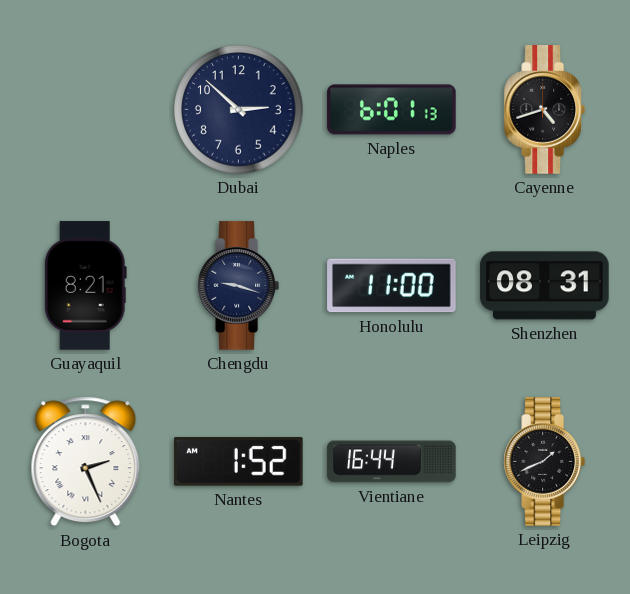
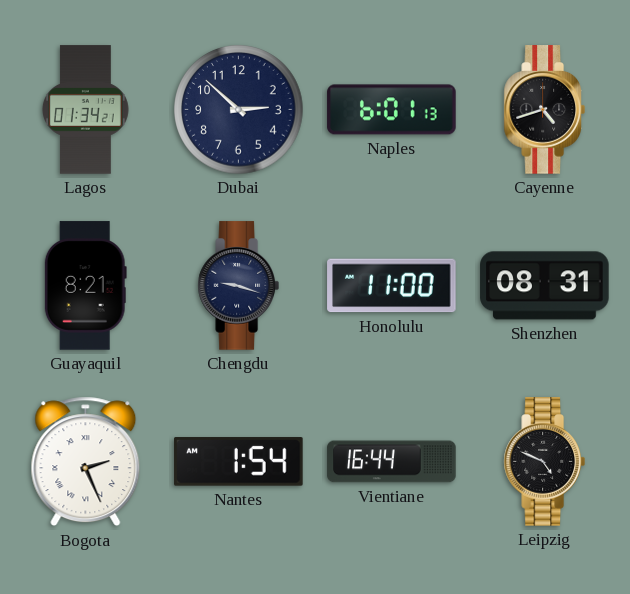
Lagos: none -> 01:34
Nantes: 1:52 -> 1:54
Leipzig: 1:41 -> 4:49
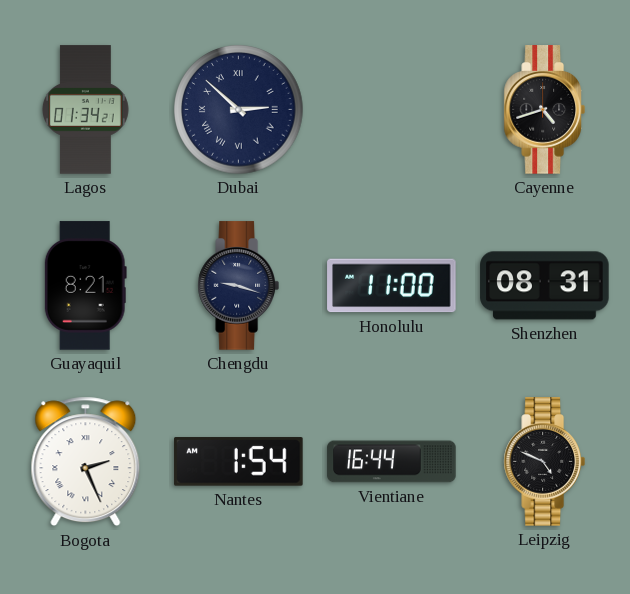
Dubai numerals: Arabic -> Roman
Naples: 6:01 -> none
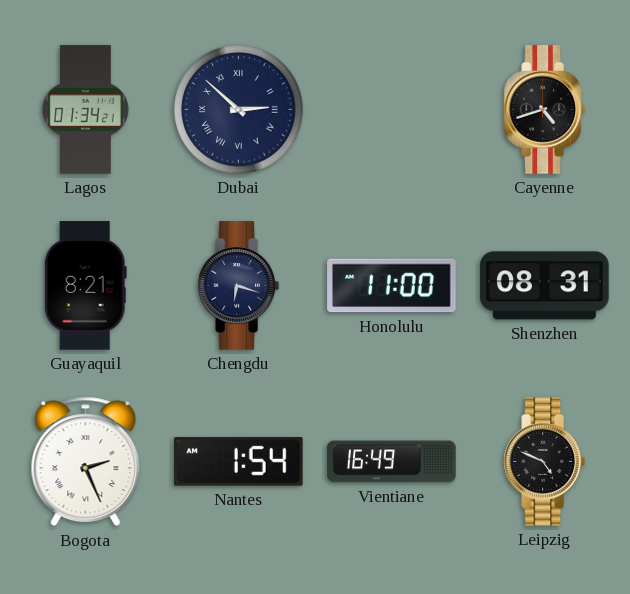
Chengdu: 9:18 -> 6:18
Vientiane: 16:44 -> 16:49
